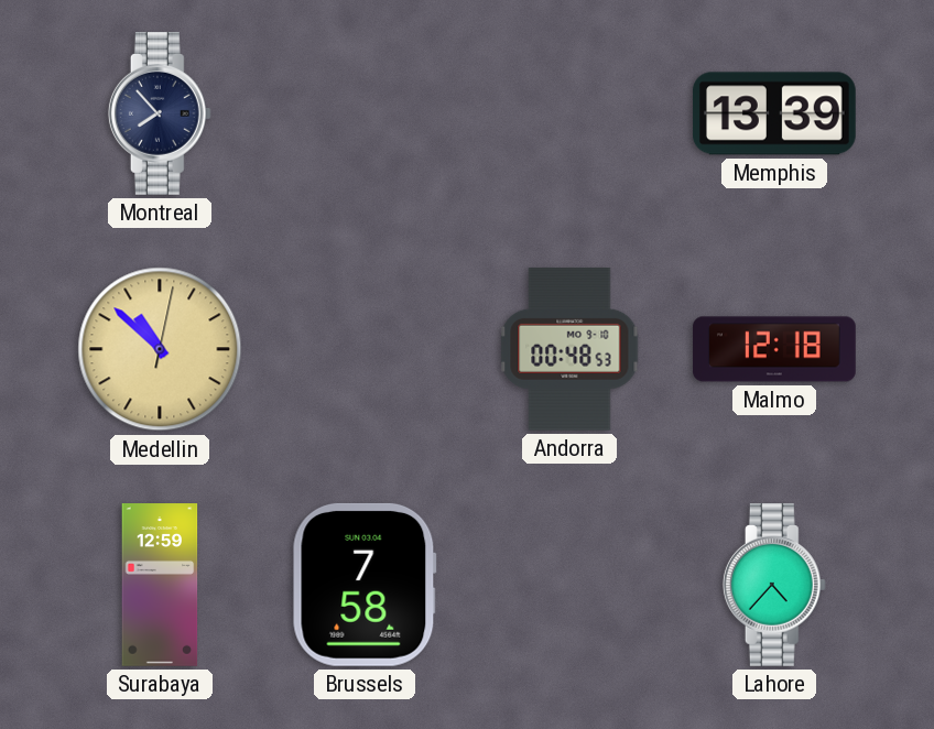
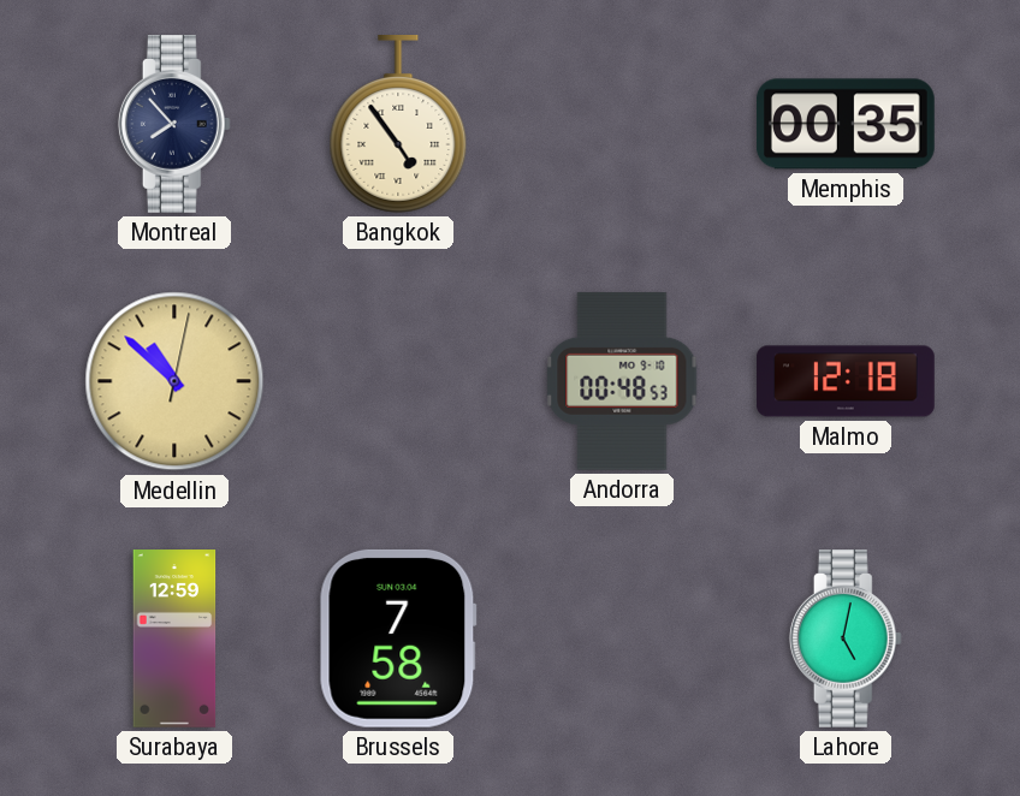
Bangkok: none -> 4:54
Memphis: 13:39 -> 00:35
Lahore: 4:37 -> 5:02
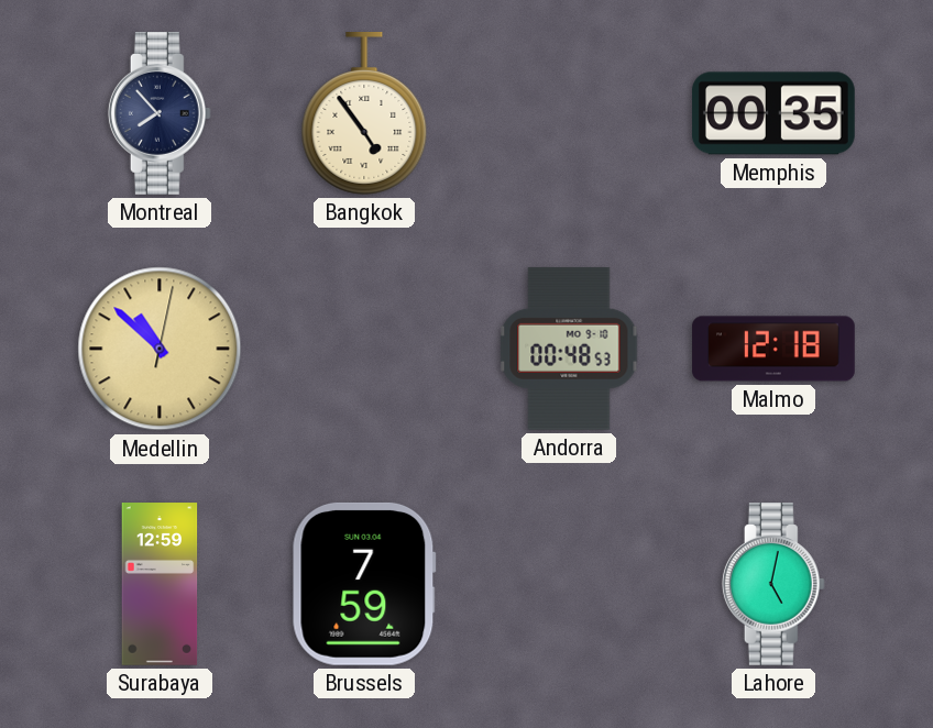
Brussels: 7:58 -> 7:59
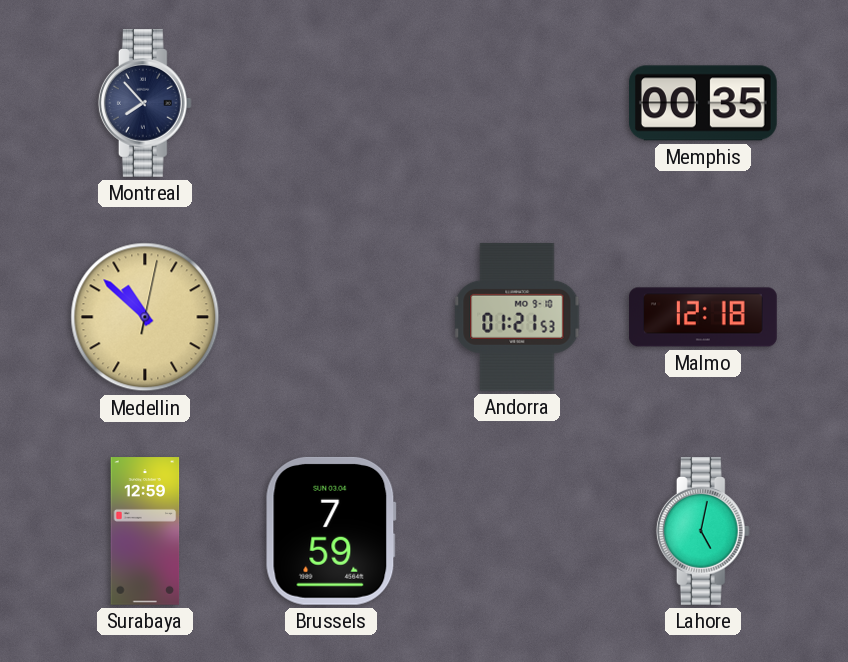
Bangkok: 4:54 -> none
Andorra: 00:48 -> 01:21
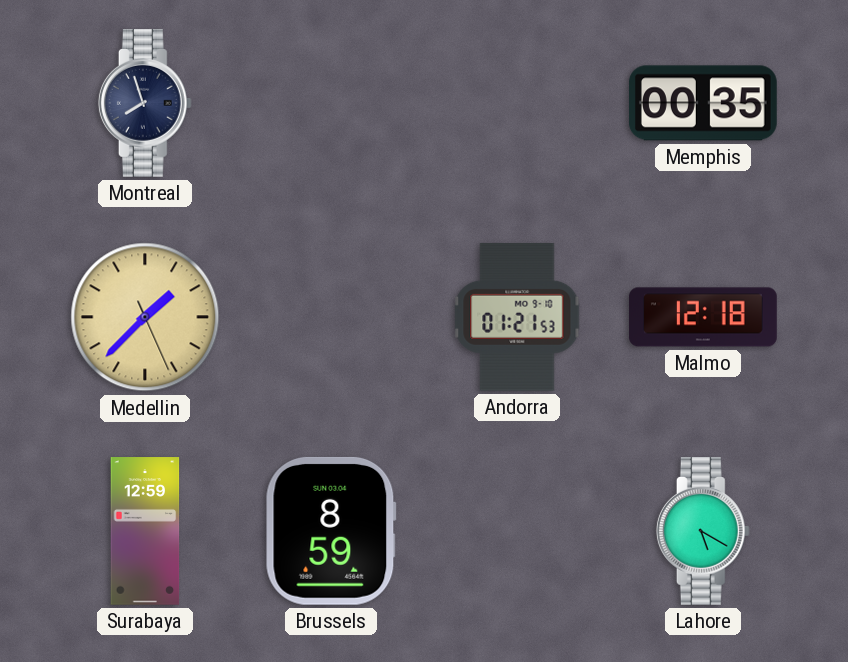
Montreal: 7:53 -> 7:57
Medellin: 10:52 -> 1:37
Brussels: 7:59 -> 8:59
Lahore: 5:02 -> 5:20
